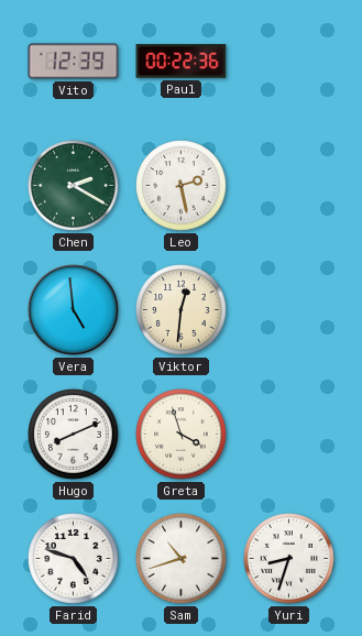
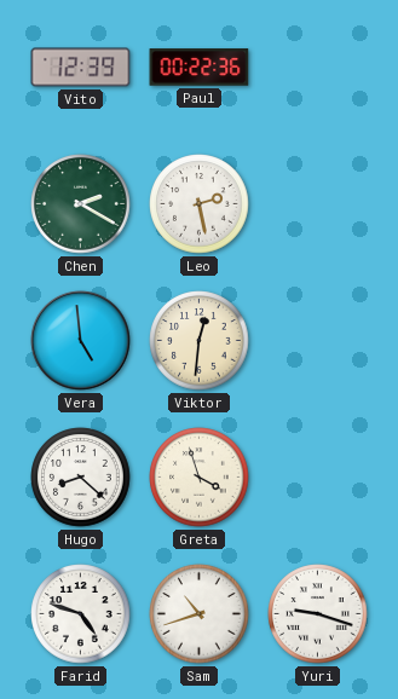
Hugo: 8:11 -> 8:22
Yuri: 8:33 -> 9:18
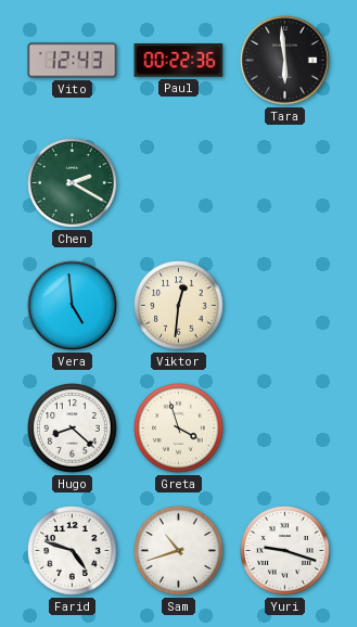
Vito: 12:39 -> 12:43
Tara: none -> 5:59
Leo: 2:28 -> none
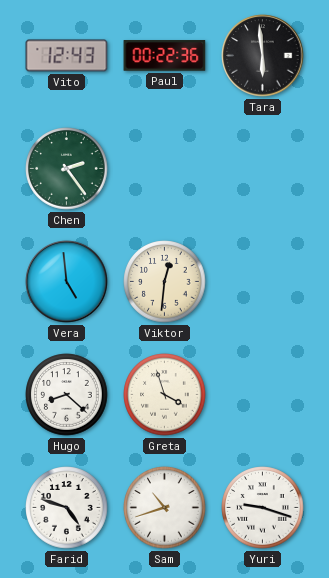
Chen: 2:20 -> 2:24
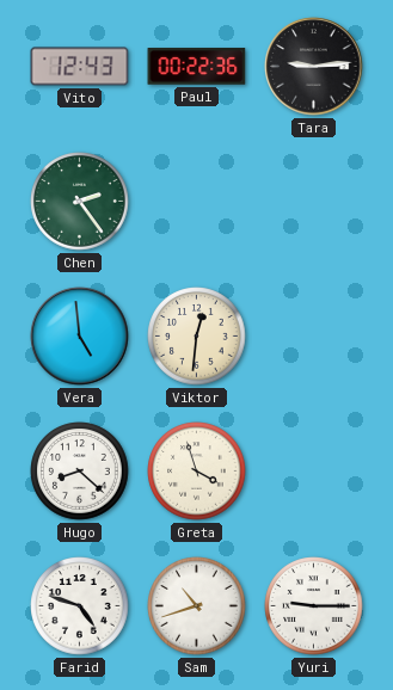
Tara: 5:59 -> 9:14
Yuri: 9:18 -> 9:15
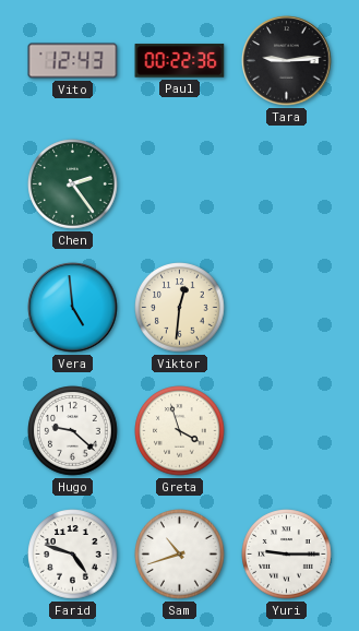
Hugo: 8:22 -> 9:22
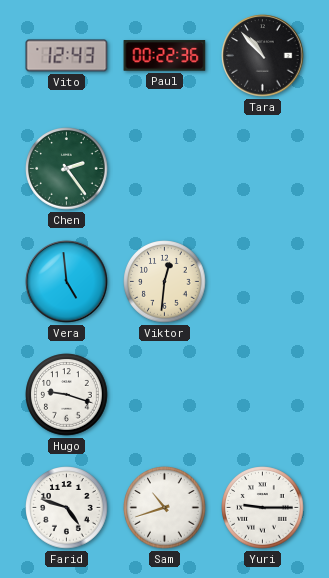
Tara: 9:14 -> 10:53
Hugo: 9:22 -> 9:18
Greta: 3:57 -> none
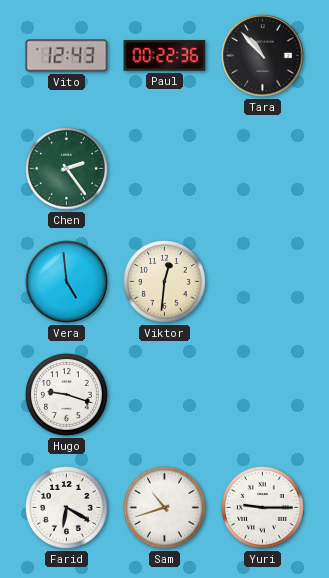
Farid: 4:48 -> 6:20
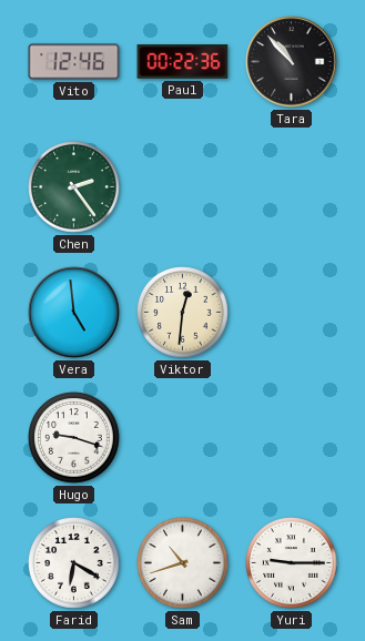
Vito: 12:43 -> 12:46
